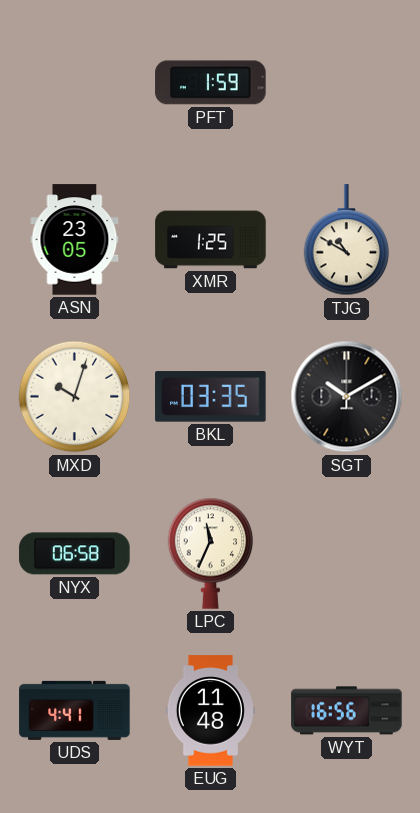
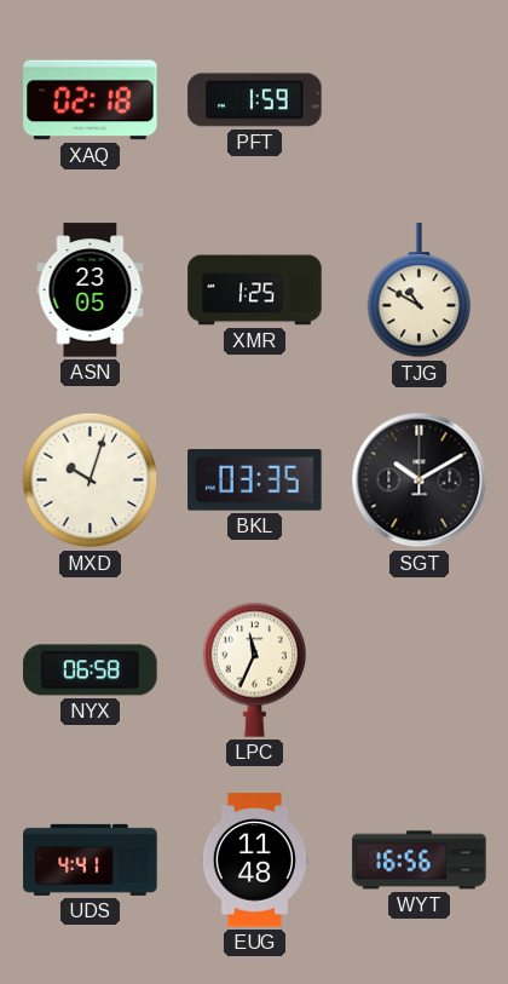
XAQ: none -> 02:18
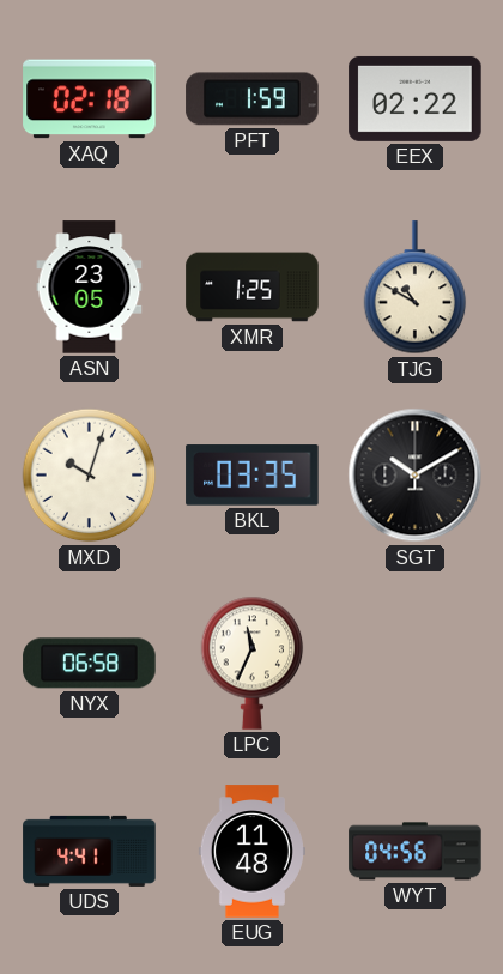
EEX: none -> 02:22
WYT: 16:56 -> 04:56
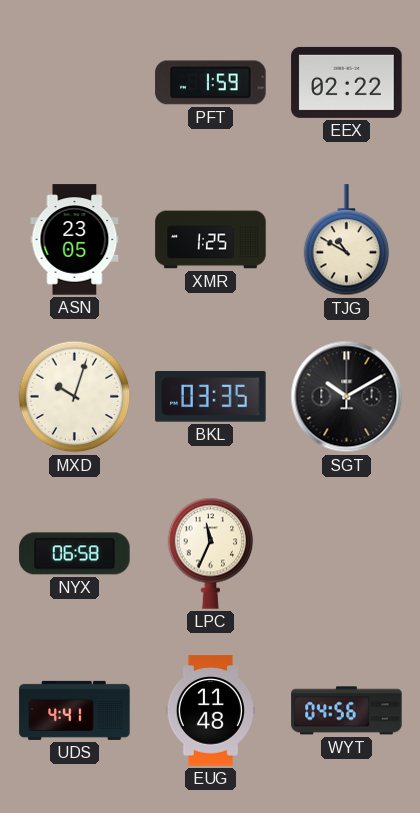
XAQ: 02:18 -> none
